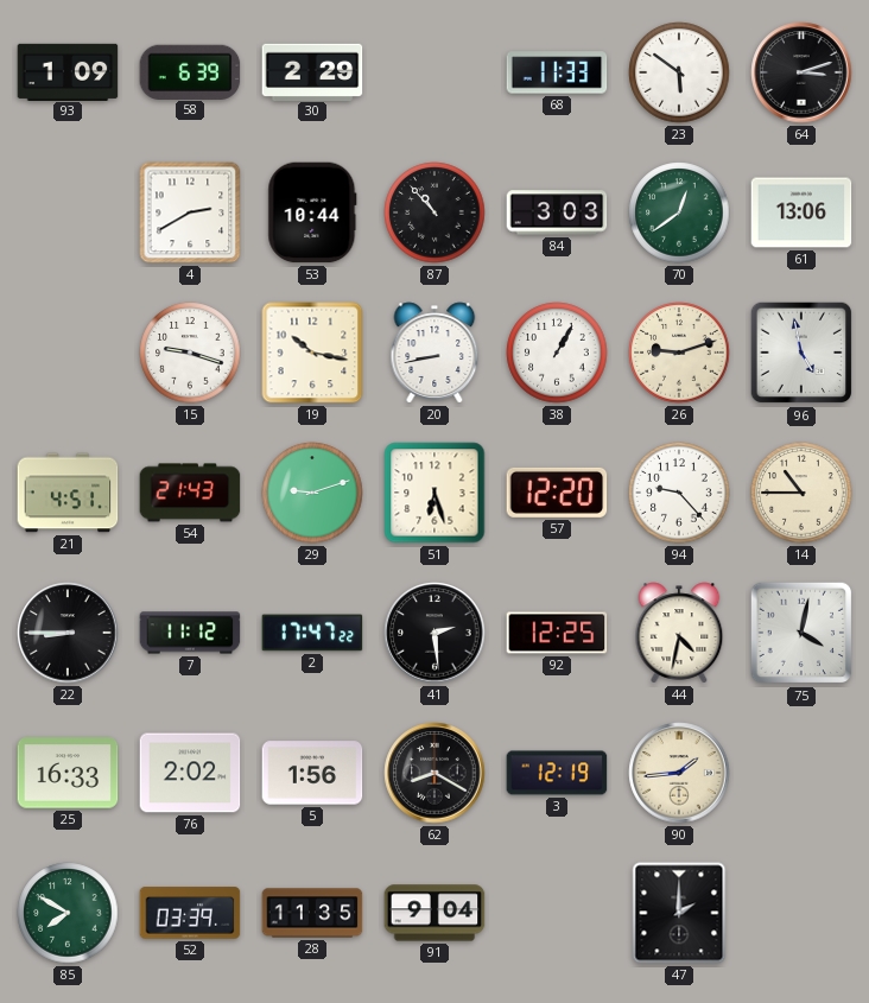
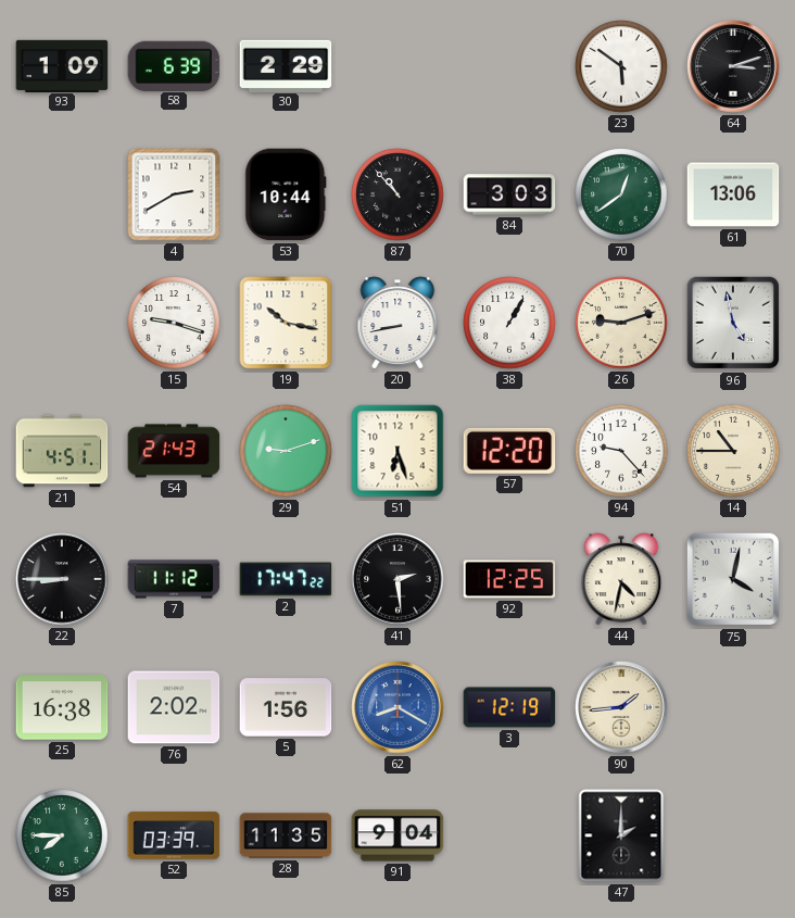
68: 11:33 -> none
25: 16:33 -> 16:38
62 dial: black -> blue
85: 7:50 -> 7:45
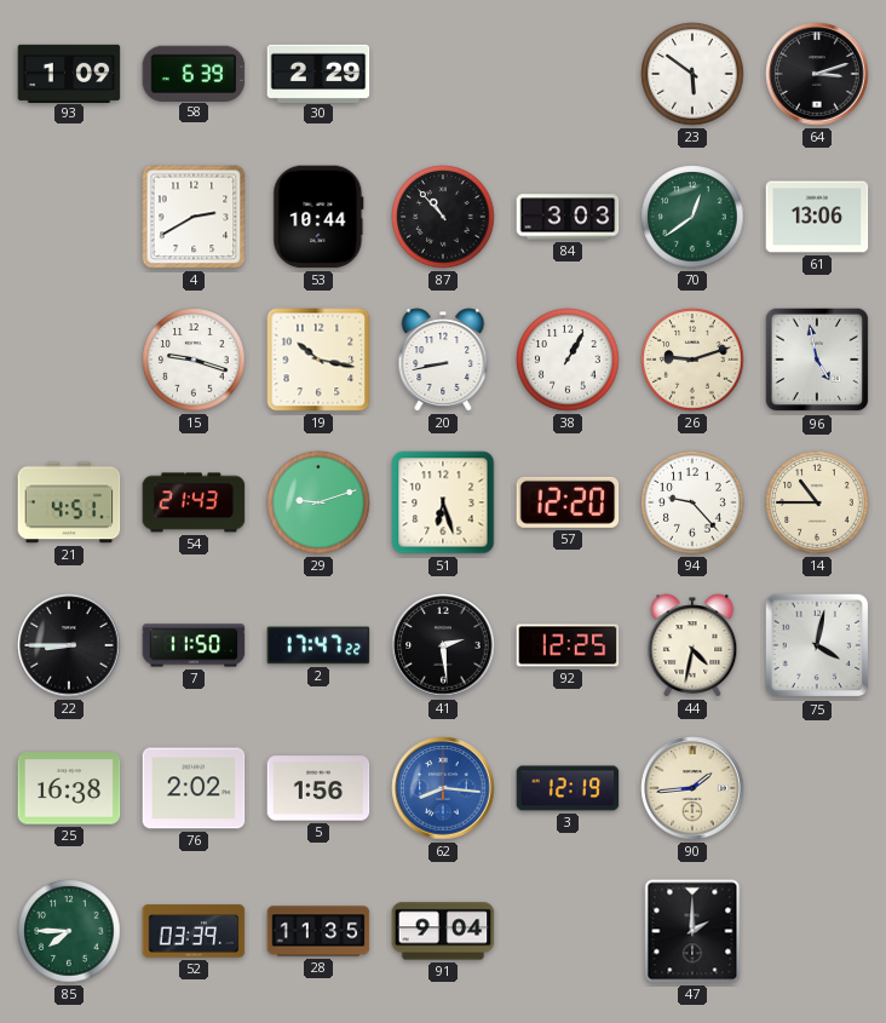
7: 11:12 -> 11:50
62: 8:20 -> 8:16
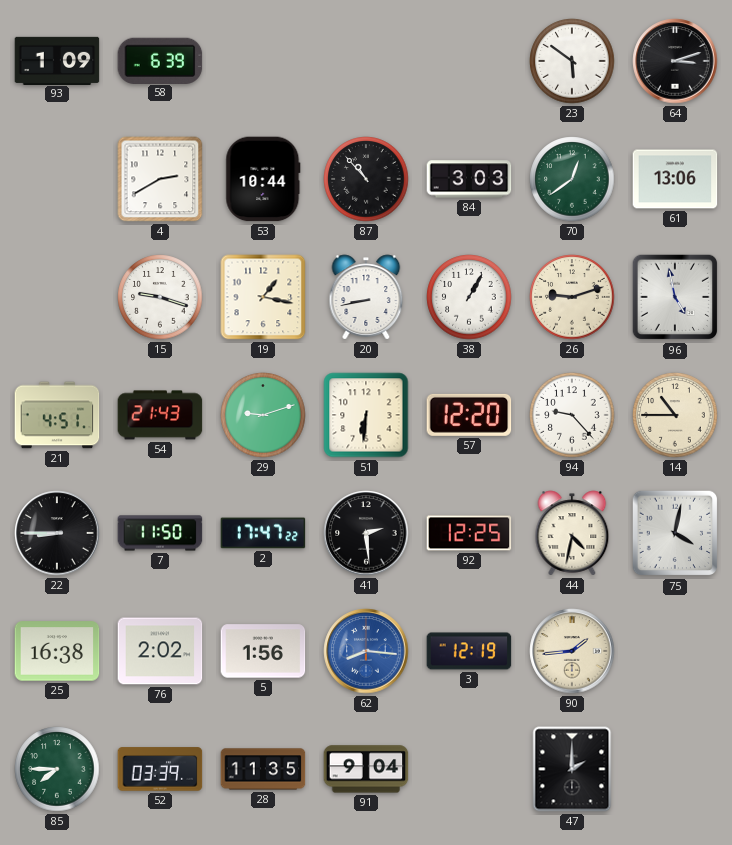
30: 2:29 -> none
19: 10:17 -> 1:17
51: 6:27 -> 6:31
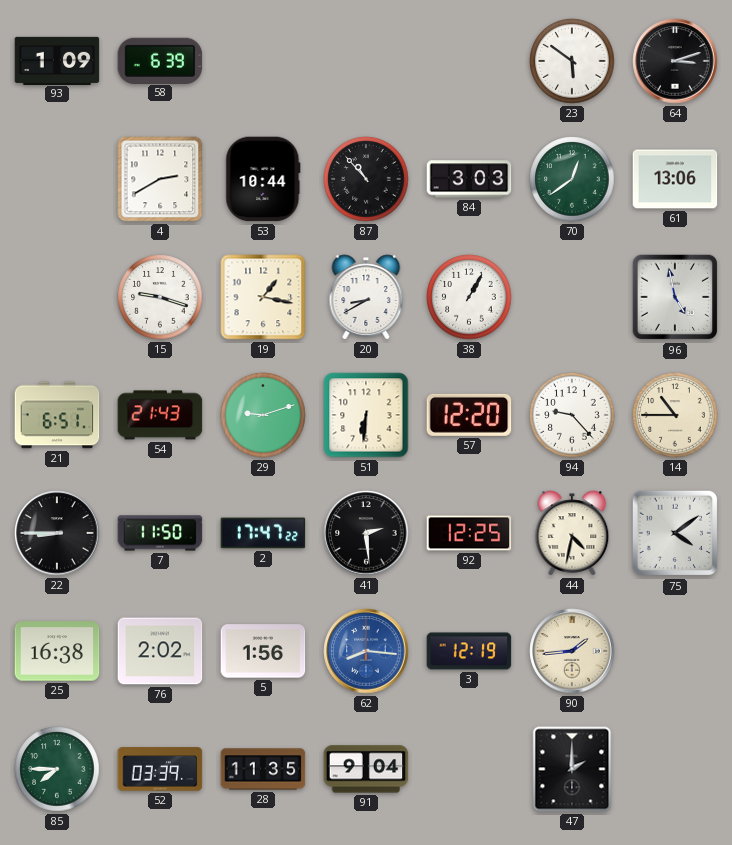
20: 8:43 -> 8:40
26: 9:12 -> none
21: 4:51 -> 6:51
75: 4:02 -> 4:09
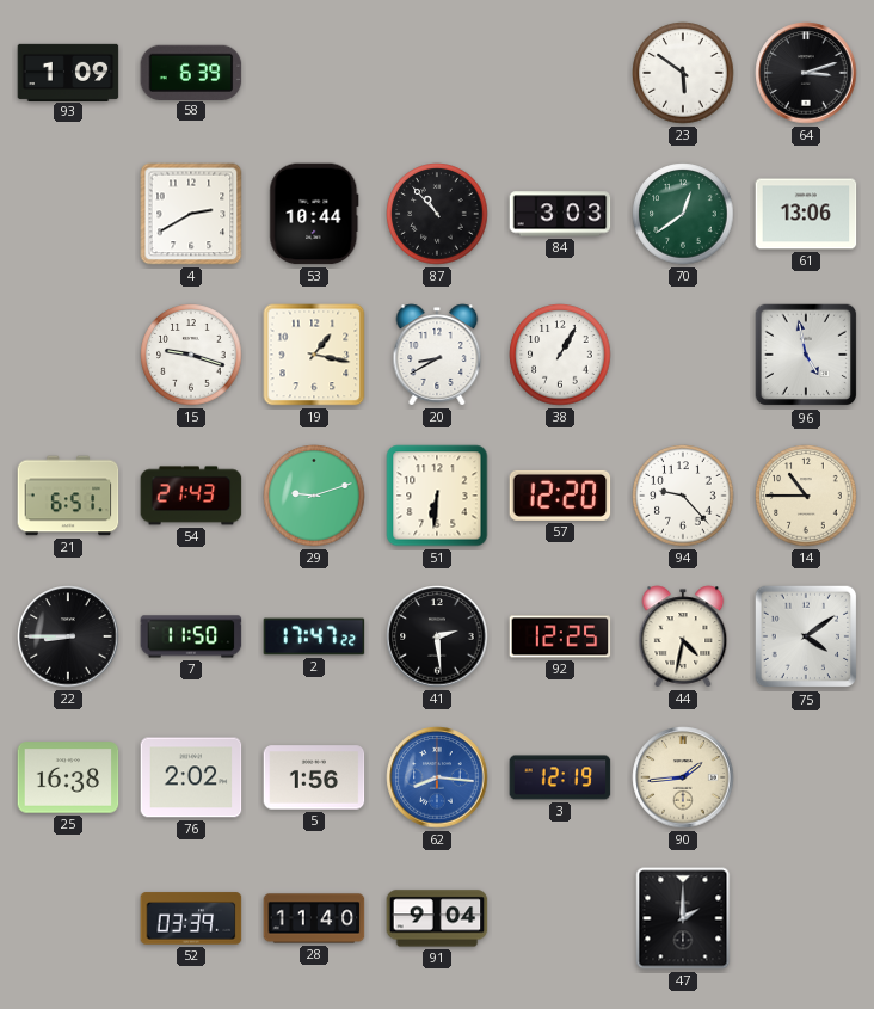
85: 7:45 -> none
28: 11:35 -> 11:40
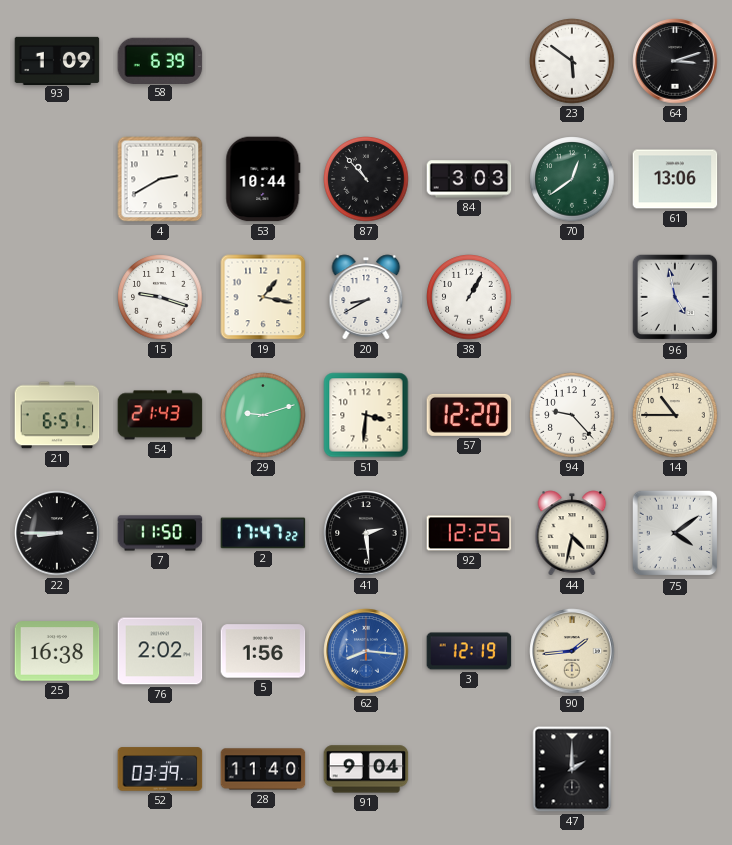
51: 6:31 -> 3:31
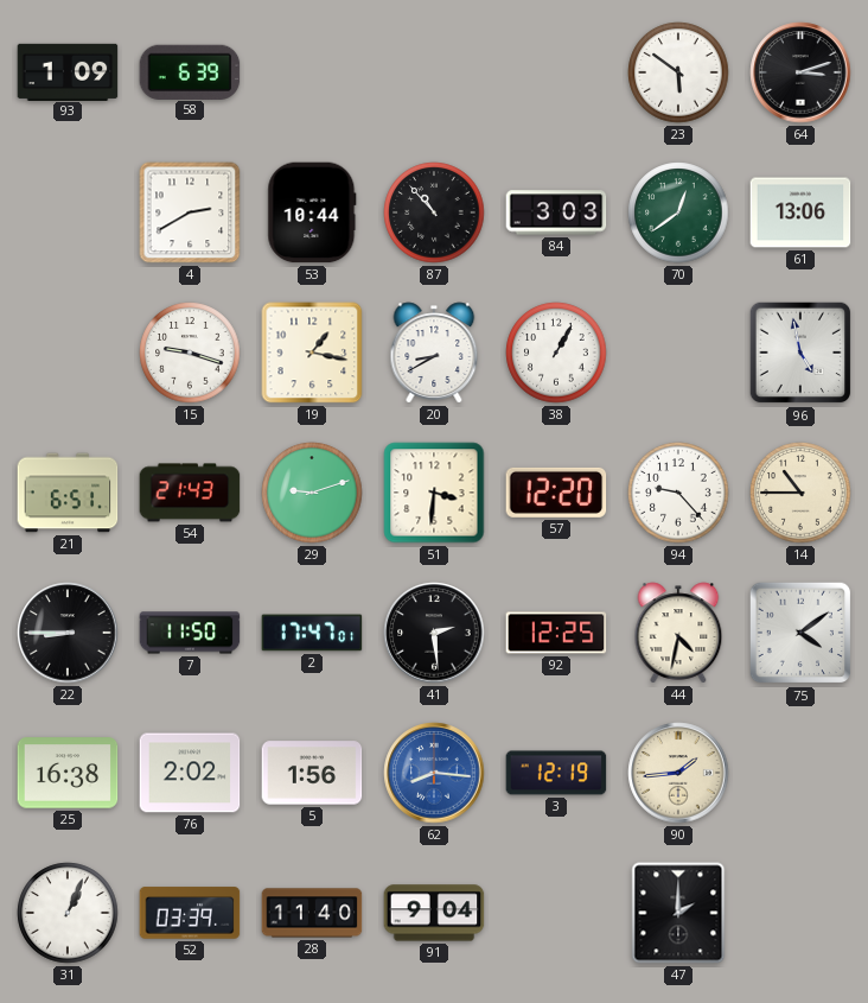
2: 17:47:22 -> 17:47:01
31: none -> 1:04
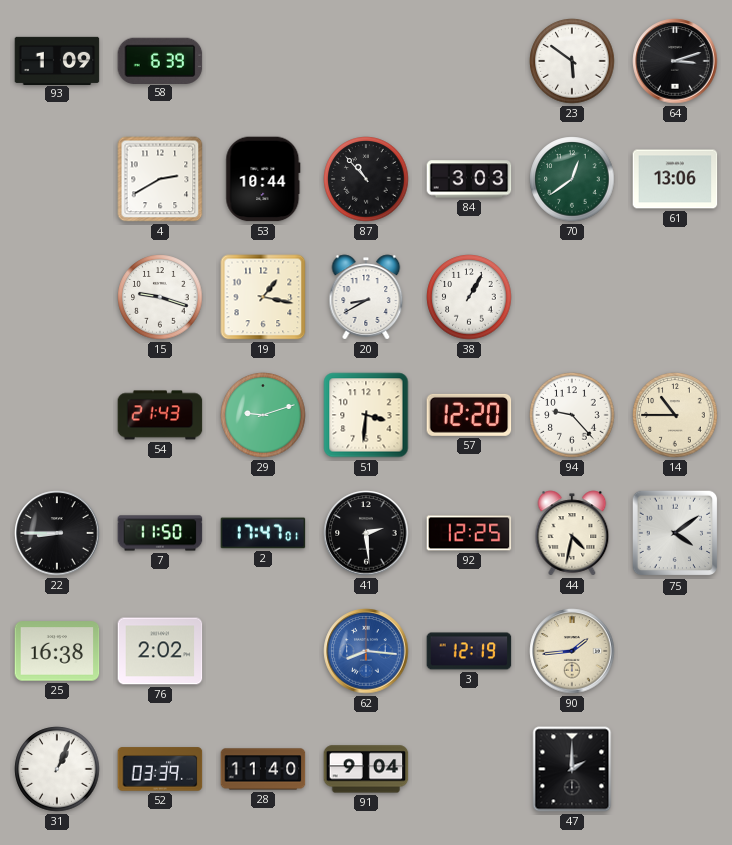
96: 4:58 -> none
21: 6:51 -> none
5: 1:56 -> none
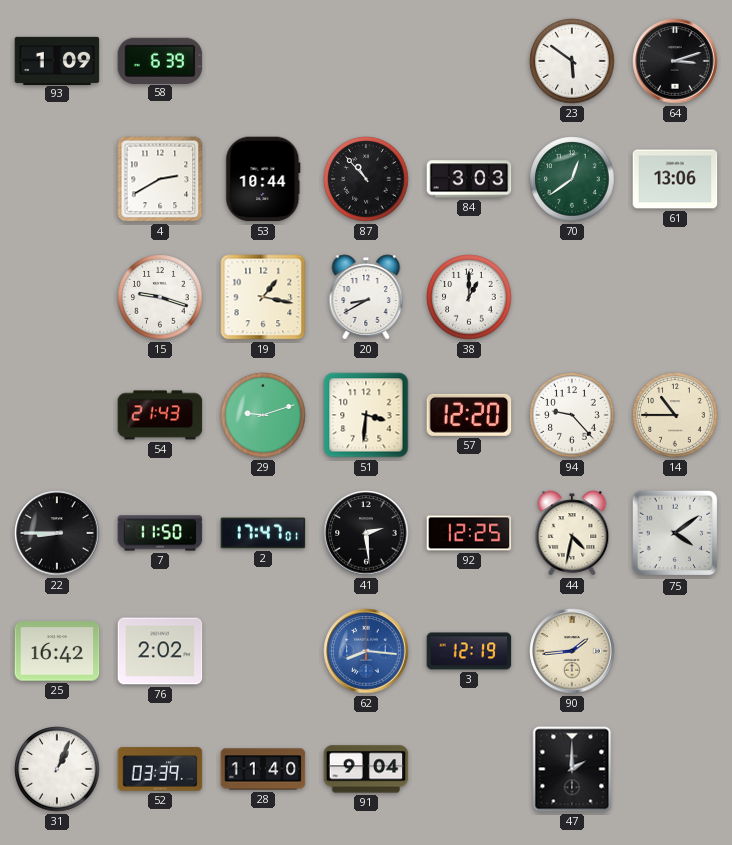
38: 1:05 -> 1:00
25: 16:38 -> 16:42
